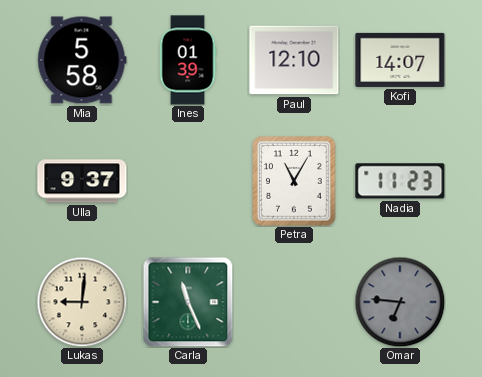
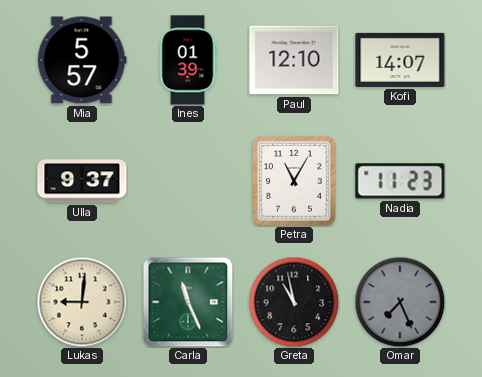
Mia: 5:58 -> 5:57
Greta: none -> 10:58
Omar: 6:46 -> 7:26
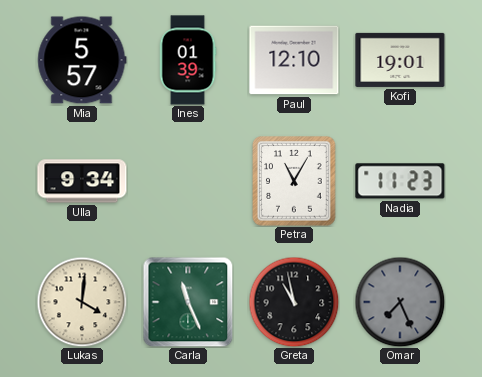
Kofi: 14:07 -> 19:01
Ulla: 9:37 -> 9:34
Lukas: 9:01 -> 4:01
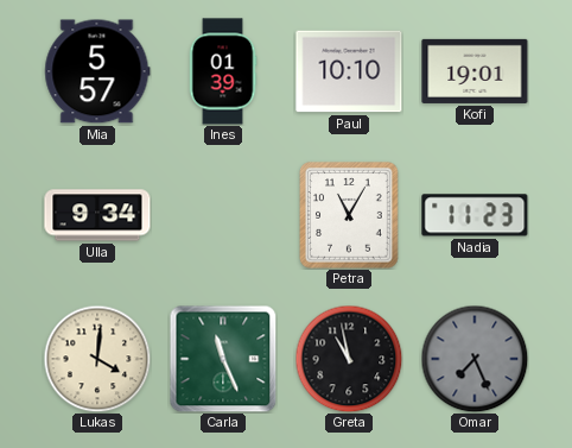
Paul: 12:10 -> 10:10
